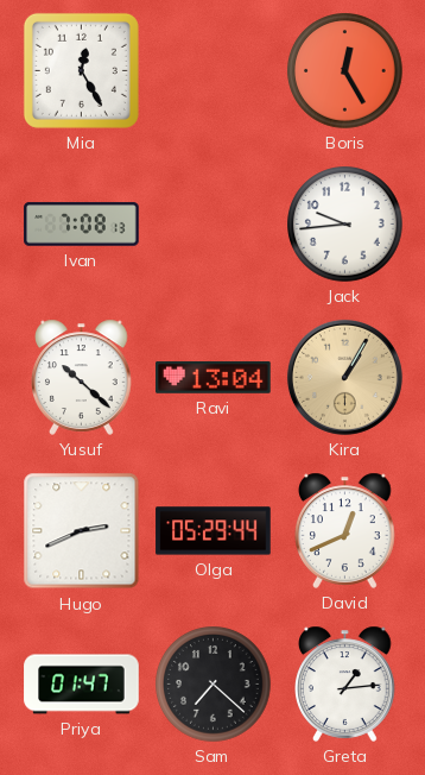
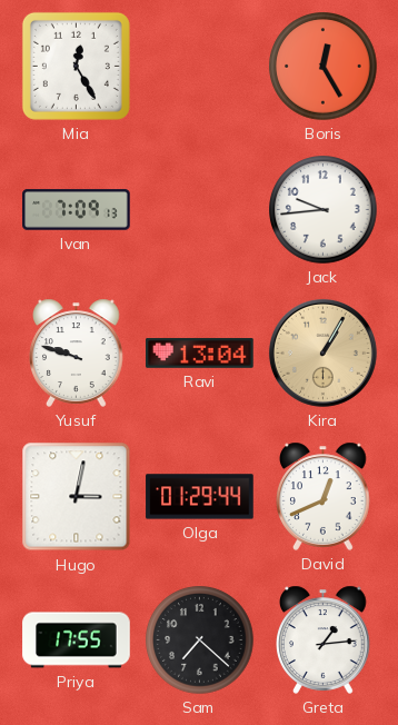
Ivan: 7:08 -> 7:09
Yusuf: 10:22 -> 9:48
Hugo: 2:41 -> 3:02
Olga: 05:29 -> 01:29
Priya: 01:47 -> 17:55
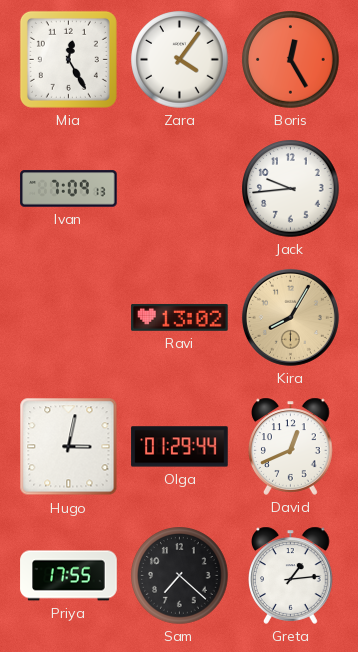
Zara: none -> 4:06
Yusuf: 9:48 -> none
Ravi: 13:04 -> 13:02
Kira: 1:05 -> 8:05
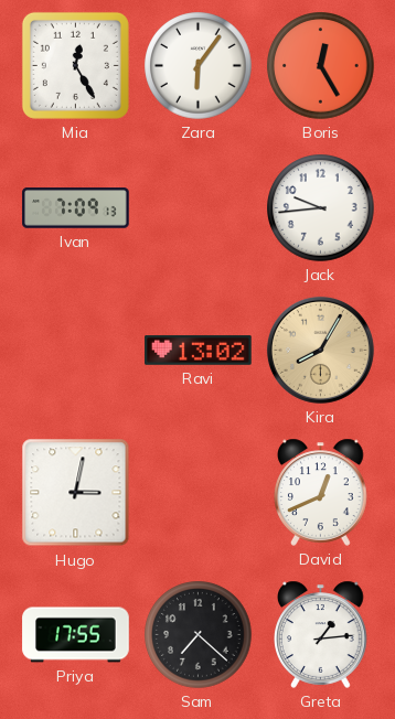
Zara: 4:06 -> 6:06
Olga: 01:29 -> none
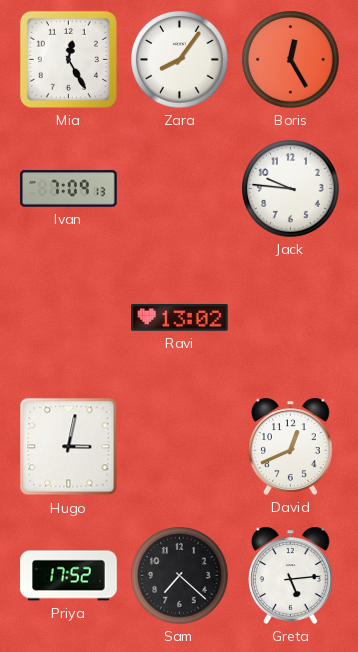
Zara: 6:06 -> 8:06
Jack: 9:44 -> 9:46
Kira: 8:05 -> none
Priya: 17:55 -> 17:52
Greta: 1:14 -> 5:14
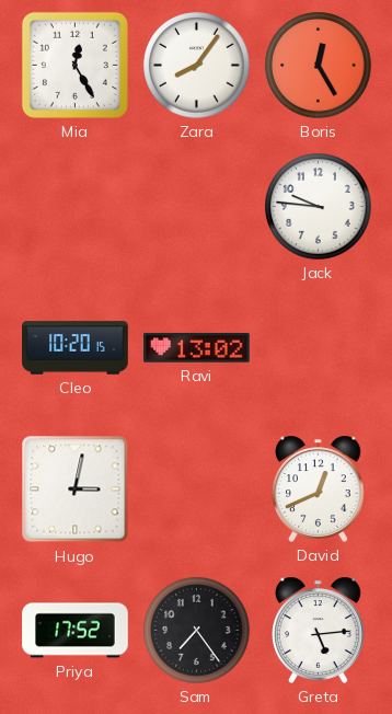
Ivan: 7:09 -> none
Cleo: none -> 10:20
Sam: 7:22 -> 7:24
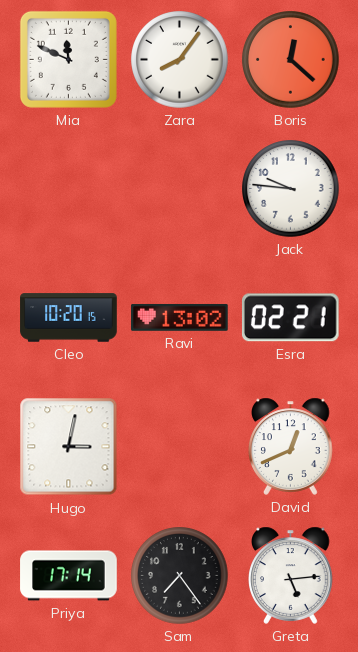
Mia: 12:25 -> 11:49
Boris: 12:25 -> 12:22
Esra: none -> 02:21
Priya: 17:52 -> 17:14
